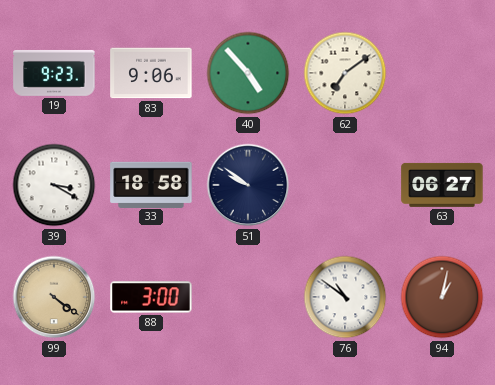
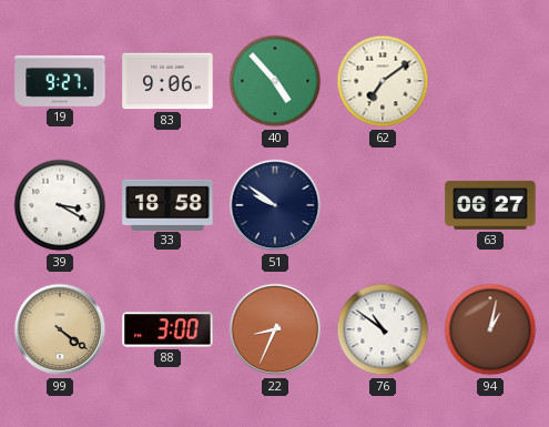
19: 9:23 -> 9:27
22: none -> 8:34
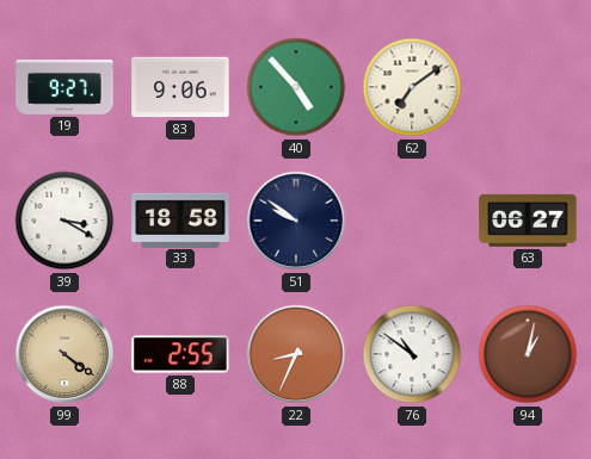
88: 3:00 -> 2:55
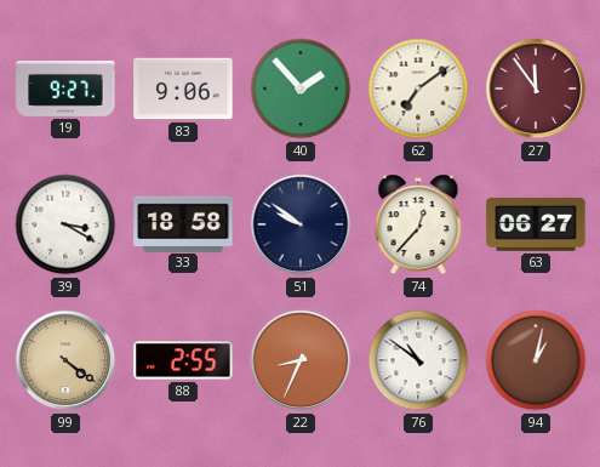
40: 4:53 -> 1:53
27: none -> 11:54
74: none -> 12:37
